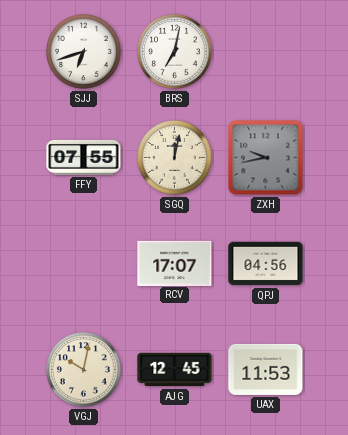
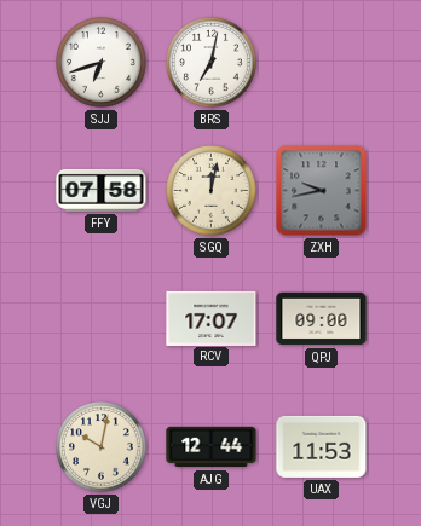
FFY: 07:55 -> 07:58
QPJ: 04:56 -> 09:00
AJG: 12:45 -> 12:44
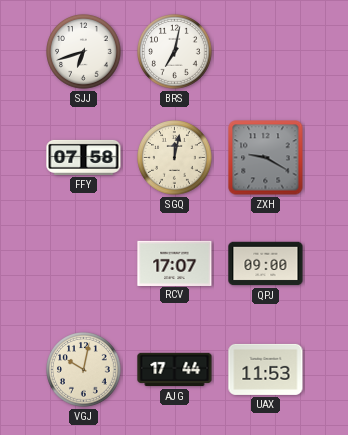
ZXH: 9:43 -> 9:20
AJG: 12:44 -> 17:44
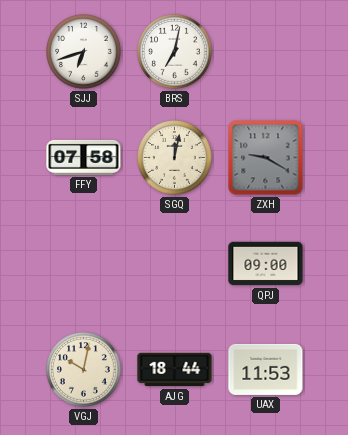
RCV: 17:07 -> none
AJG: 17:44 -> 18:44
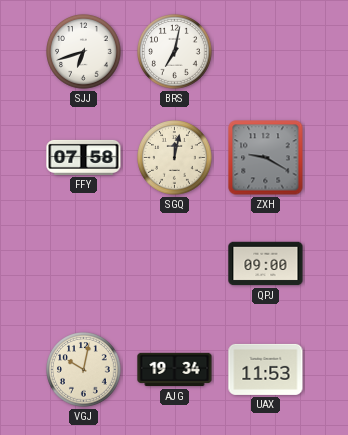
AJG: 18:44 -> 19:34
